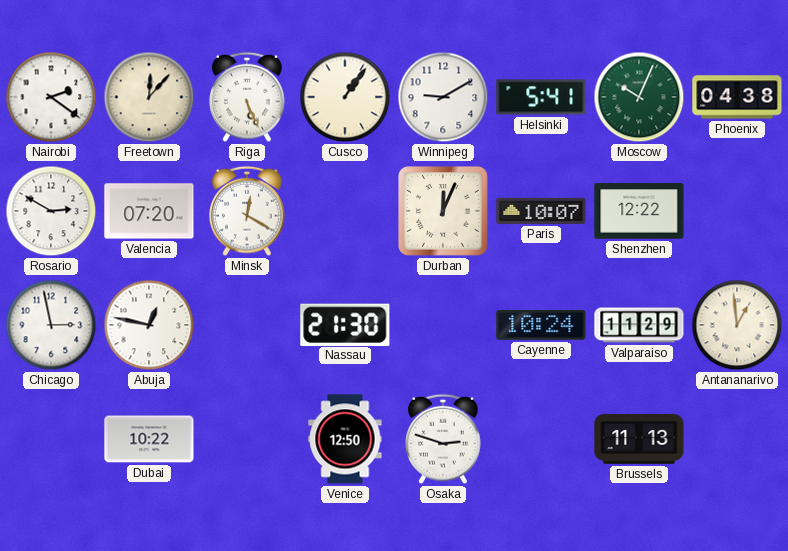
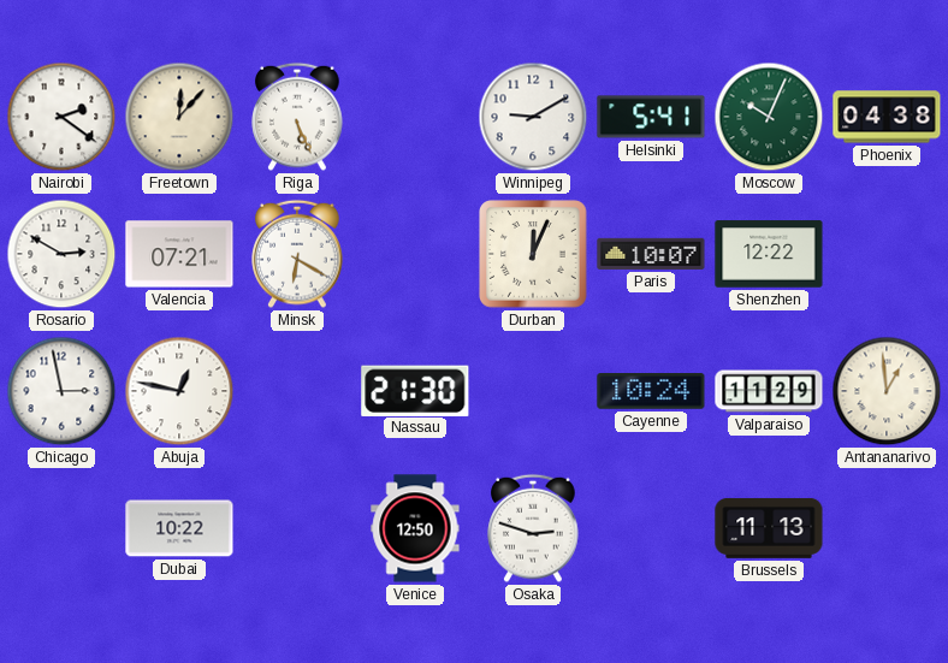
Cusco: 1:06 -> none
Valencia: 07:20 -> 07:21
Minsk: 12:20 -> 6:20
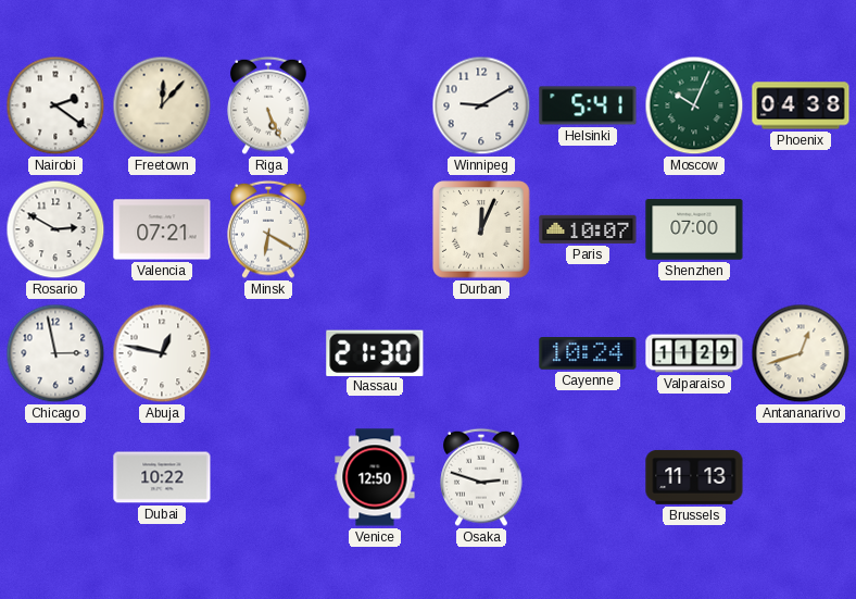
Shenzhen: 12:22 -> 07:00
Antananarivo: 12:59 -> 12:42
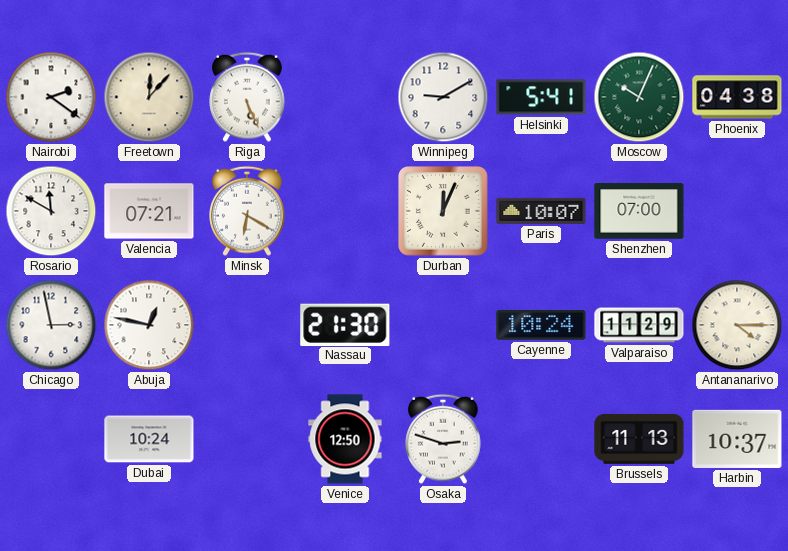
Rosario: 2:50 -> 11:50
Antananarivo: 12:42 -> 4:15
Dubai: 10:22 -> 10:24
Harbin: none -> 10:37
